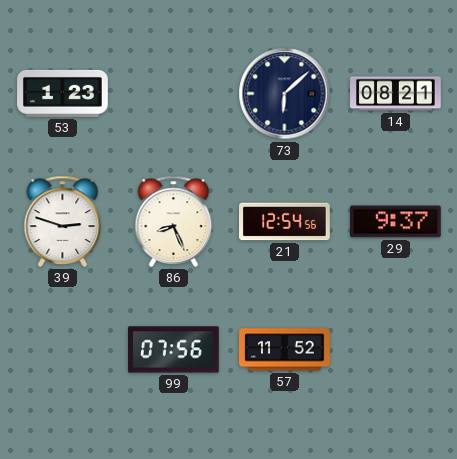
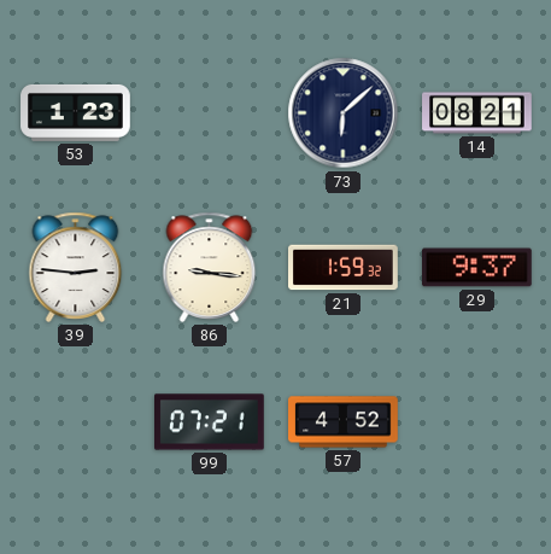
39: 2:48 -> 2:46
86: 8:26 -> 9:16
21: 12:54 -> 1:59
99: 07:56 -> 07:21
57: 11:52 -> 4:52
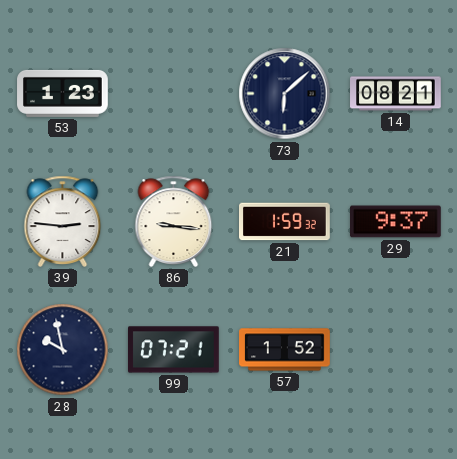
28: none -> 9:58
57: 4:52 -> 1:52
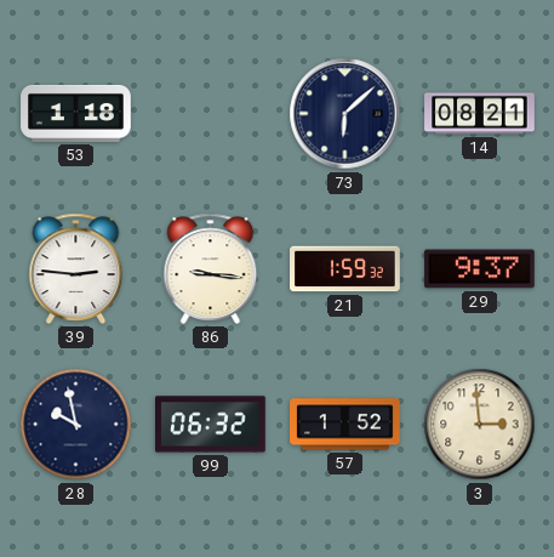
53: 1:23 -> 1:18
99: 07:21 -> 06:32
3: none -> 2:59
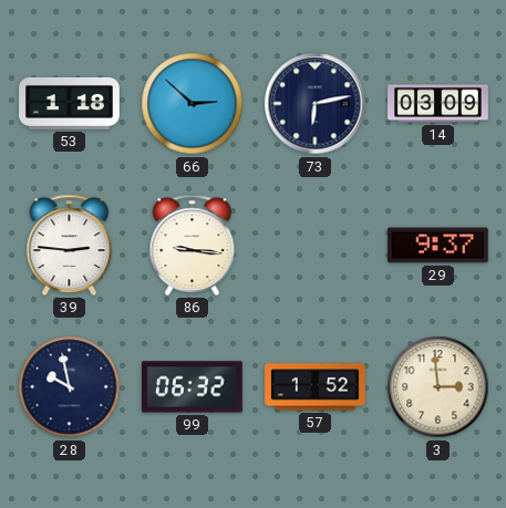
66: none -> 2:52
73: 6:08 -> 6:13
14: 08:21 -> 03:09
21: 1:59 -> none
